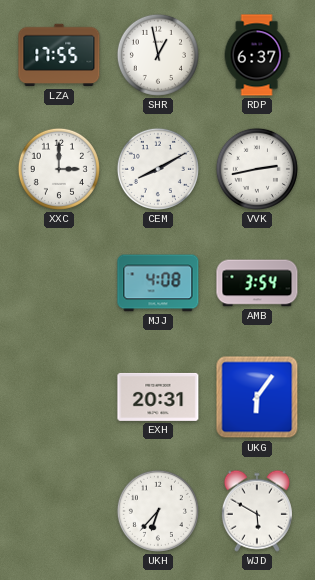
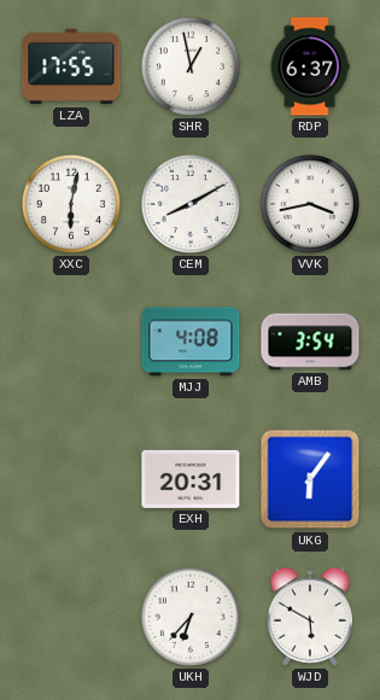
XXC: 3:00 -> 6:02
VVK: 2:43 -> 3:43
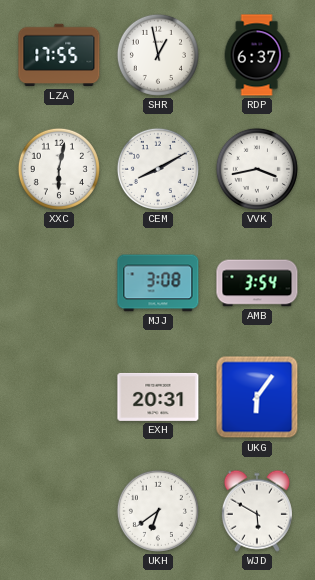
MJJ: 4:08 -> 3:08
UKH: 6:37 -> 6:39
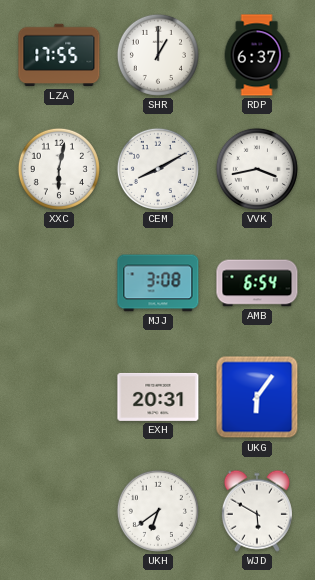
SHR: 12:58 -> 1:00
AMB: 3:54 -> 6:54
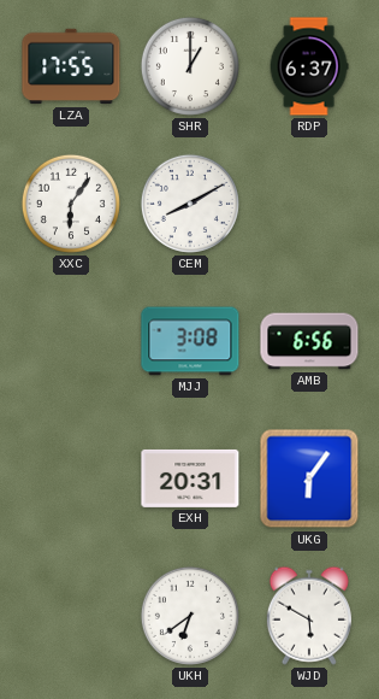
XXC: 6:02 -> 6:06
VVK: 3:43 -> none
AMB: 6:54 -> 6:56
